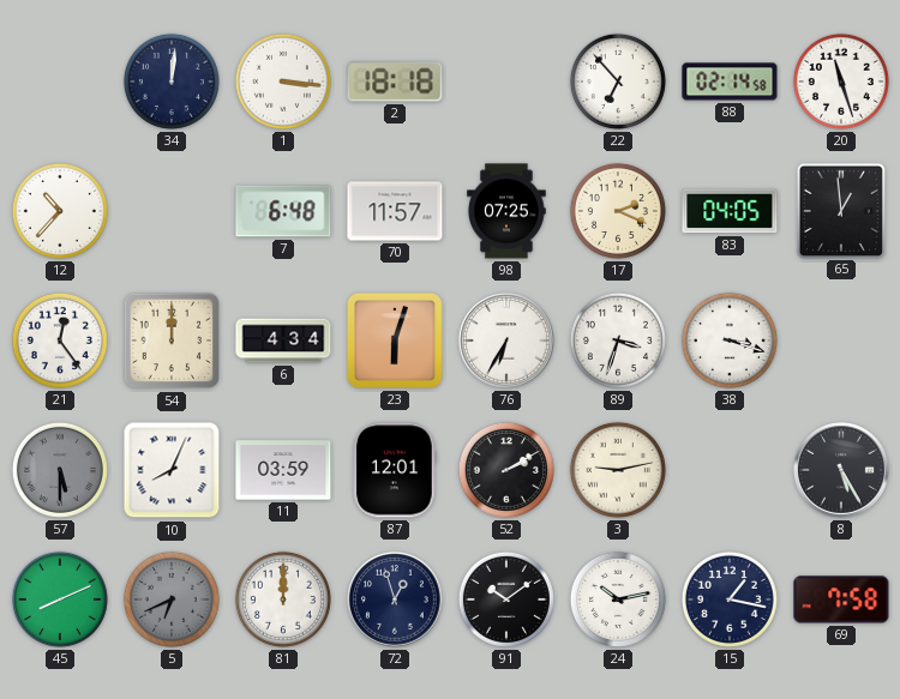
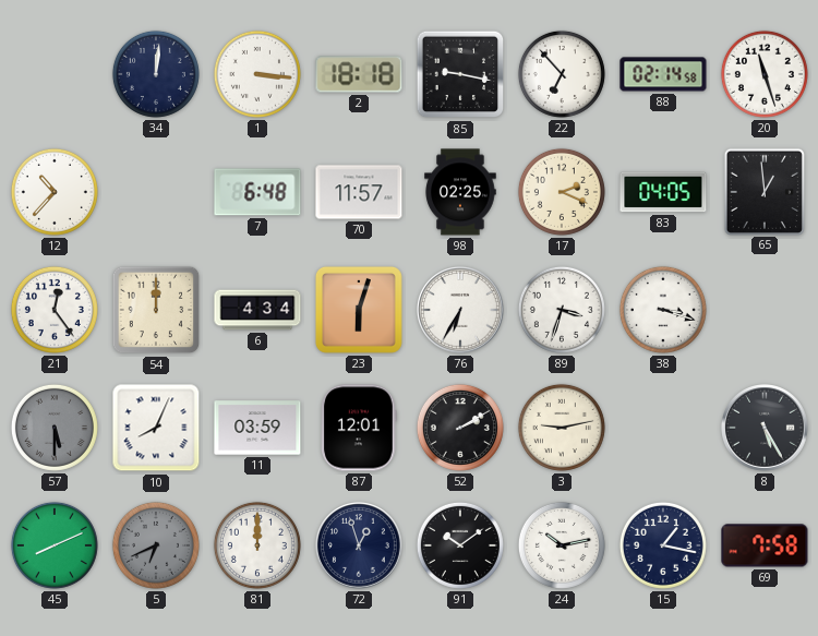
85: none -> 9:17
98: 07:25 -> 02:25
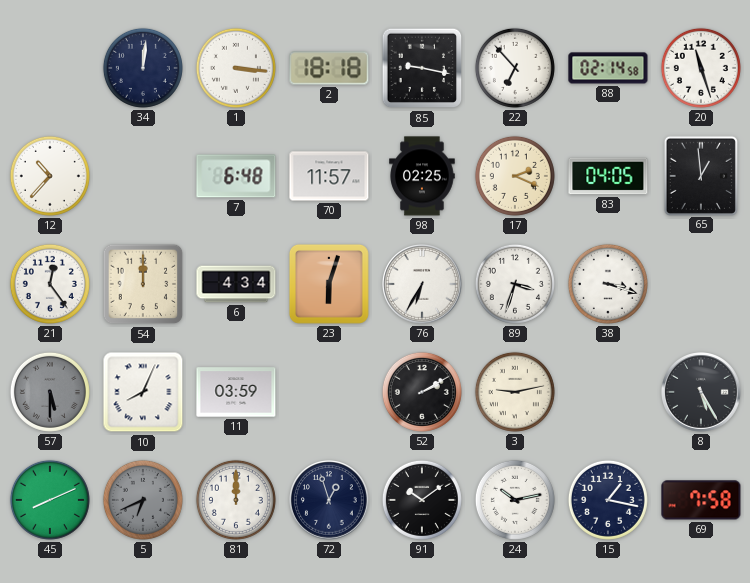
87: 12:01 -> none
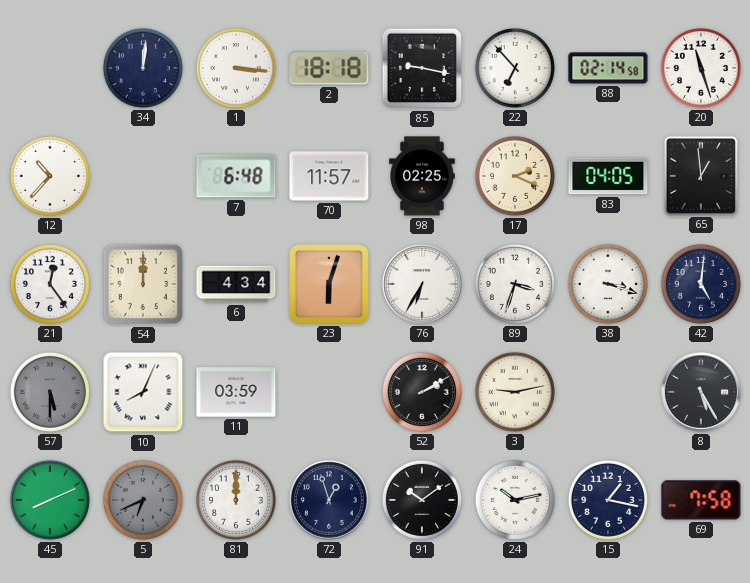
42: none -> 5:01
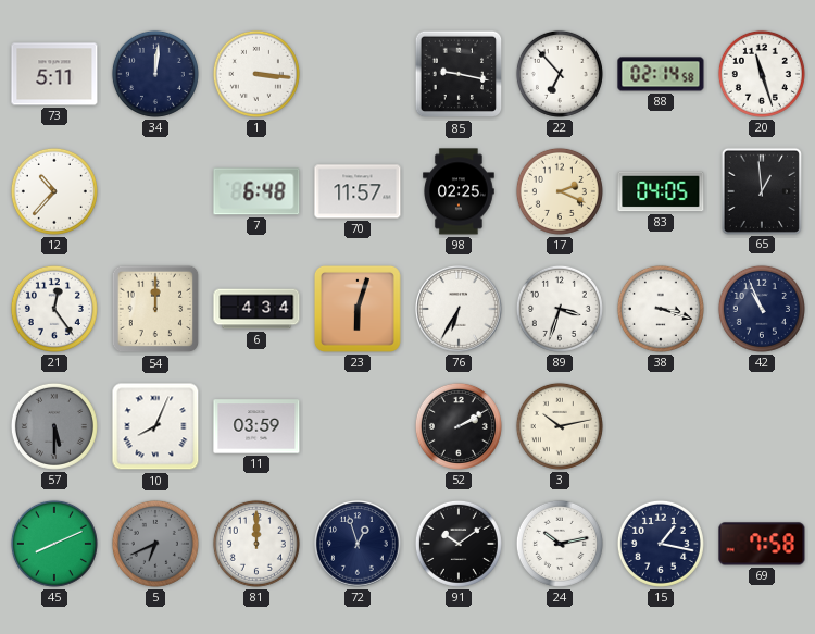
73: none -> 5:11
2: 18:18 -> none
42: 5:01 -> 10:56
3: 9:13 -> 10:13
8: 5:25 -> none
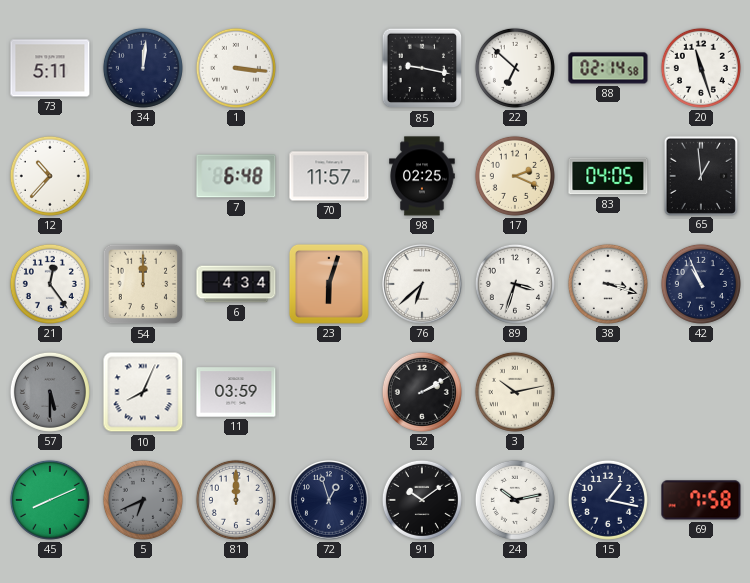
22: 6:53 -> 6:52
76: 6:35 -> 6:38
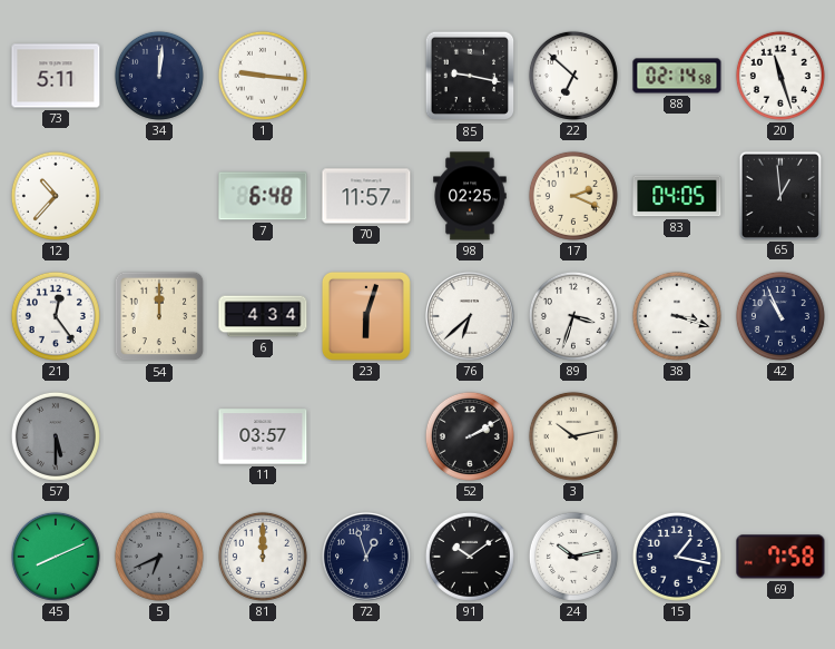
1: 3:16 -> 9:16
10: 8:04 -> none
11: 03:59 -> 03:57
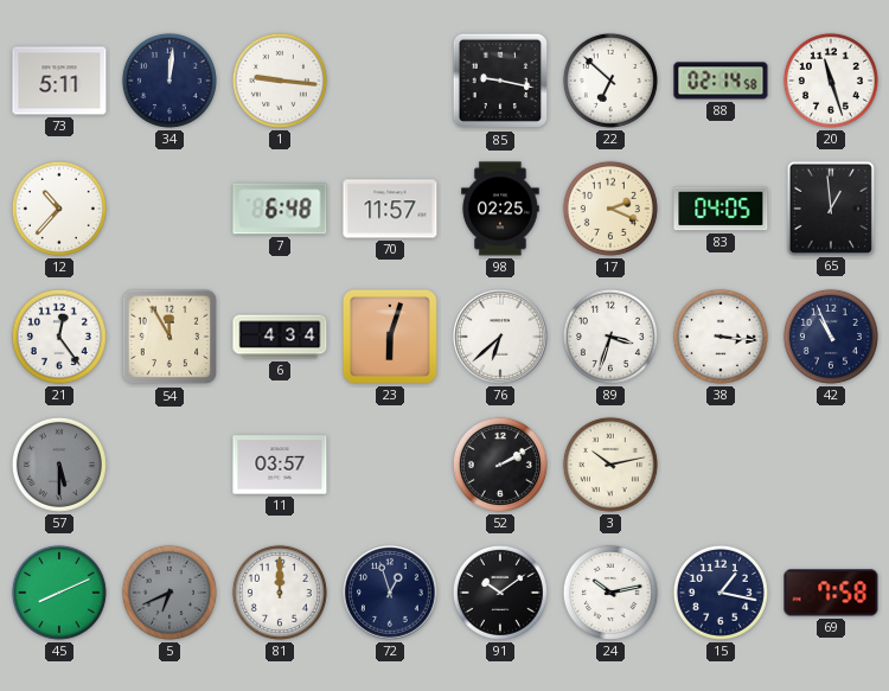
54: 12:00 -> 11:55
38: 3:18 -> 3:16
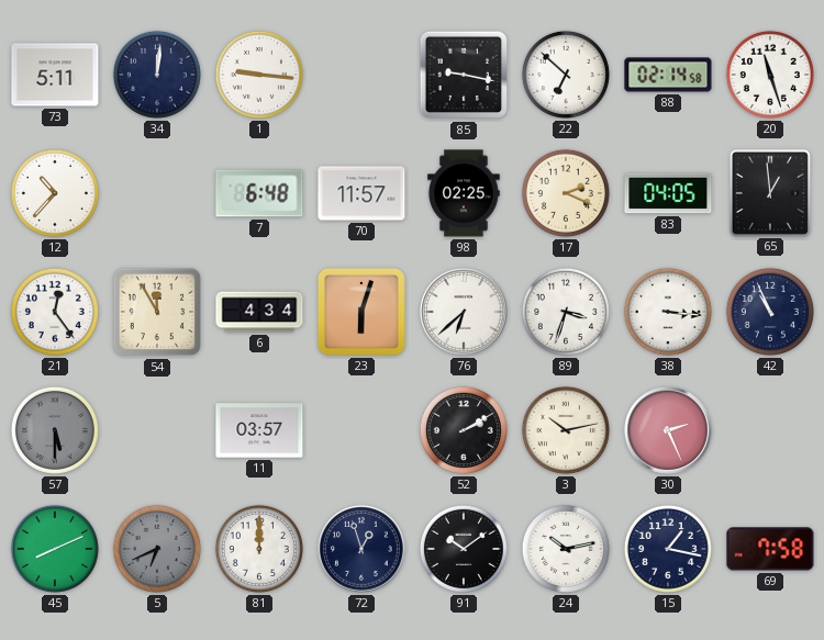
30: none -> 2:26
